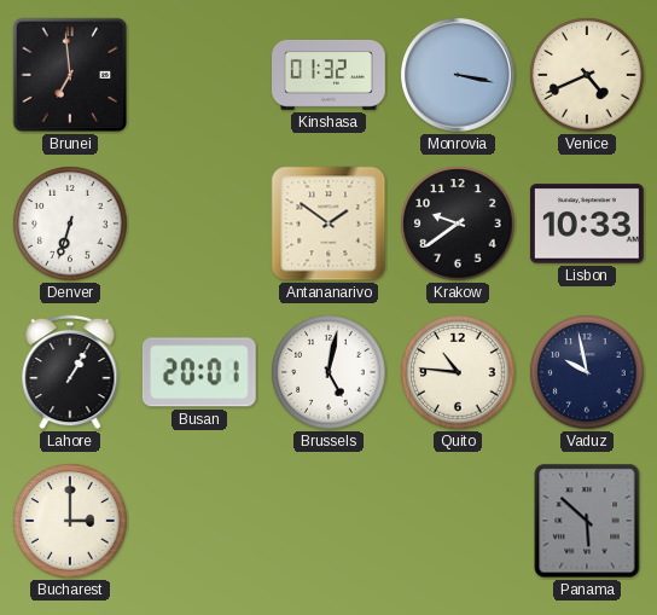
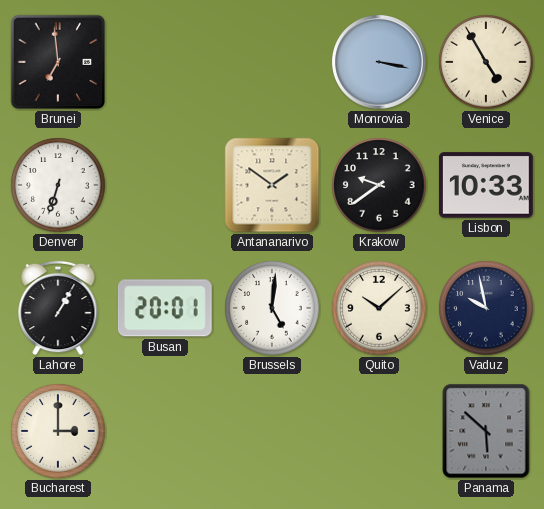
Kinshasa: 01:32 -> none
Venice: 4:41 -> 4:55
Brussels: 5:02 -> 5:01
Quito: 10:46 -> 10:08
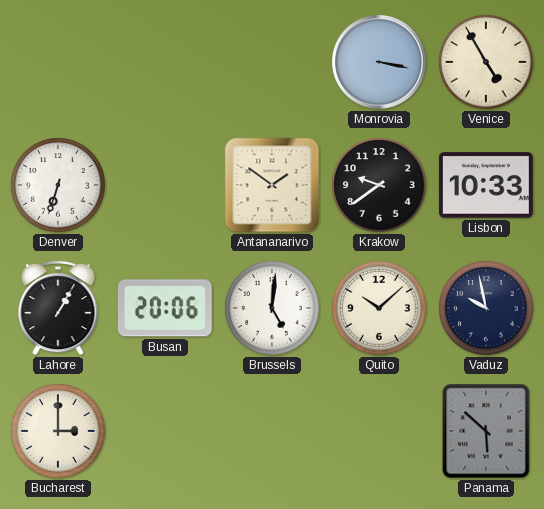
Brunei: 6:59 -> none
Busan: 20:01 -> 20:06
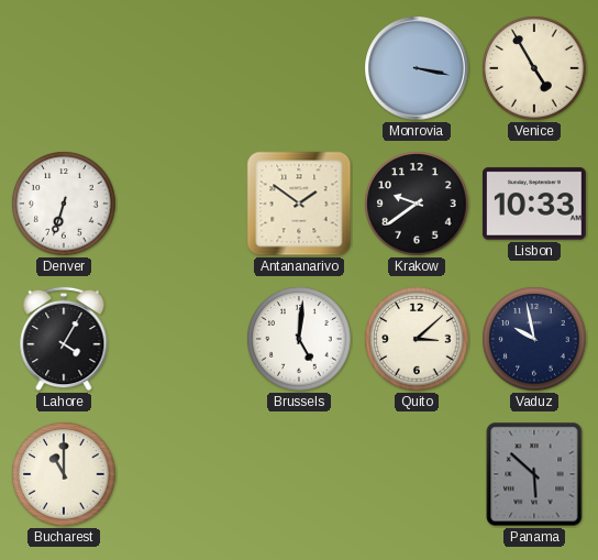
Lahore: 1:05 -> 4:05
Busan: 20:06 -> none
Quito: 10:08 -> 3:08
Bucharest: 3:00 -> 11:00
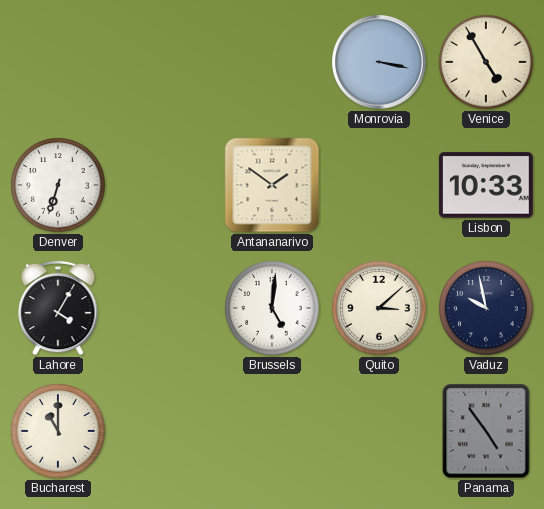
Krakow: 9:39 -> none
Panama: 5:52 -> 4:54
